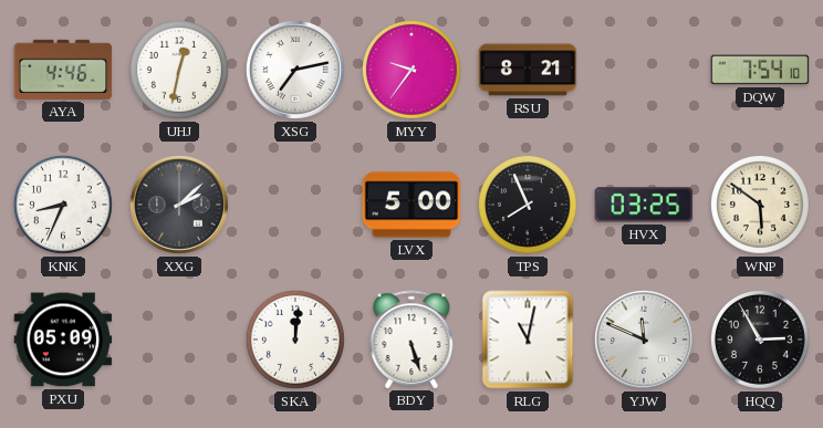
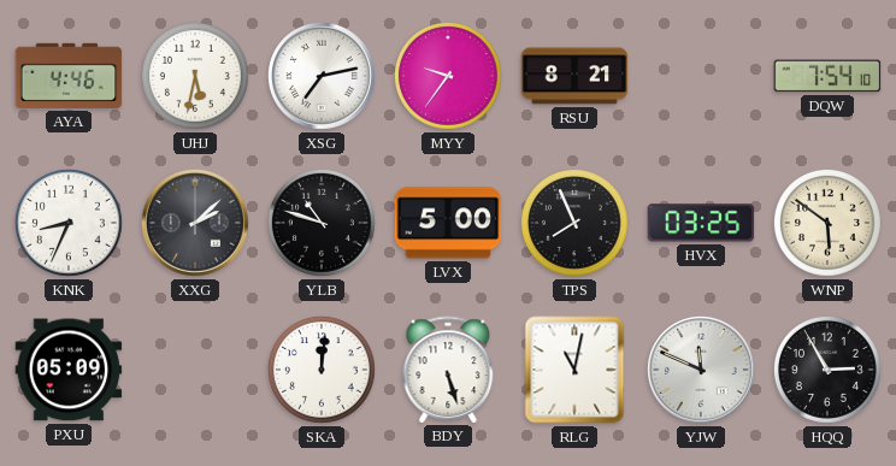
UHJ: 12:32 -> 5:32
YLB: none -> 10:48
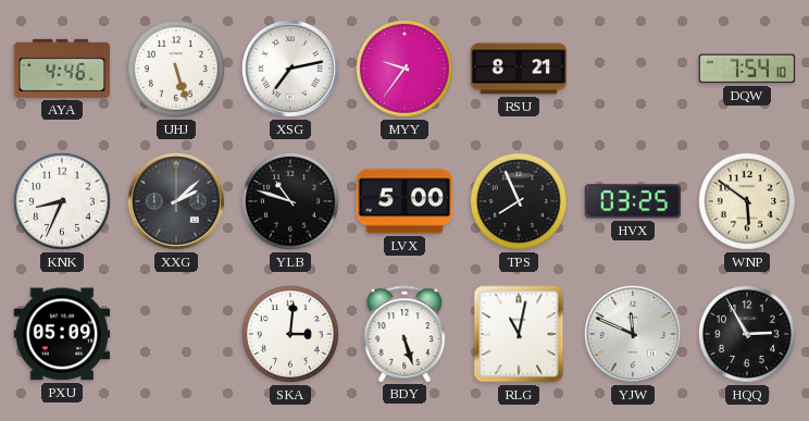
UHJ: 5:32 -> 5:27
SKA: 12:01 -> 3:01
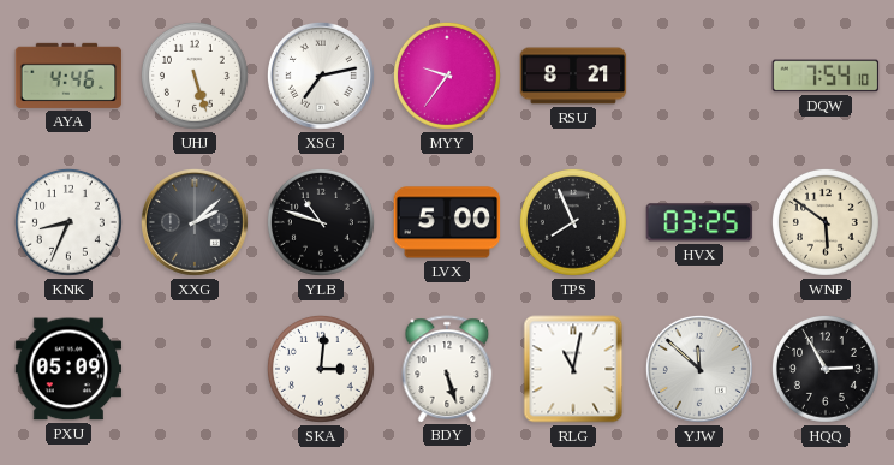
YJW: 11:49 -> 11:52
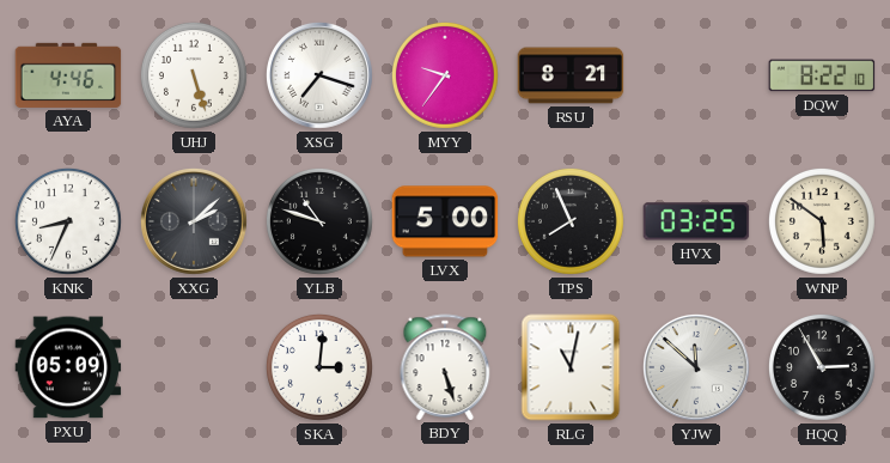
XSG: 7:13 -> 7:18
DQW: 7:54 -> 8:22
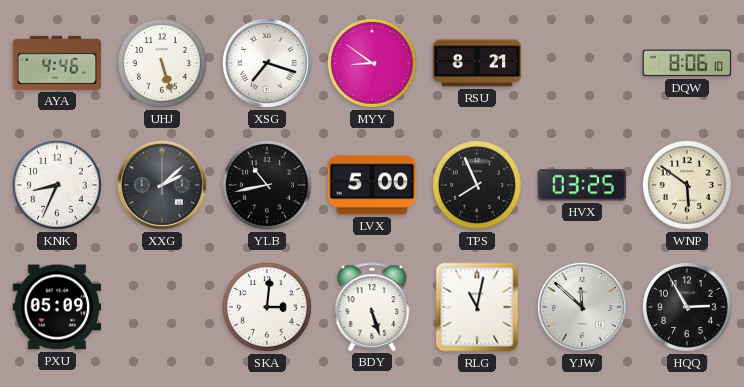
MYY: 9:36 -> 8:51
DQW: 8:22 -> 8:06
YLB: 10:48 -> 10:43
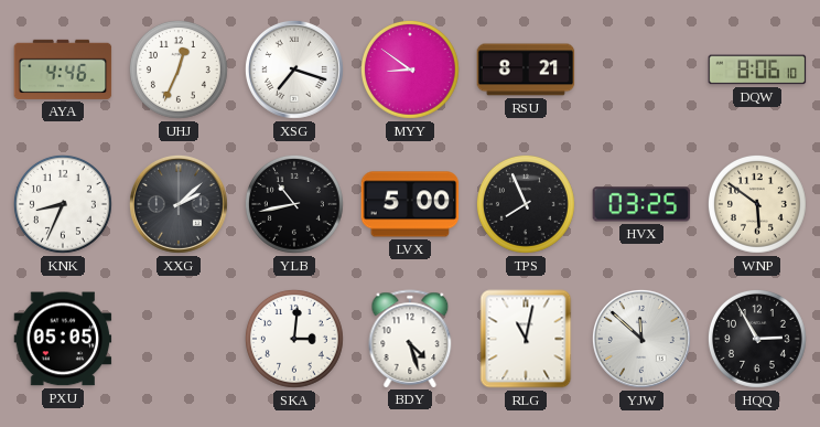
UHJ: 5:27 -> 12:34
PXU: 05:09 -> 05:05
BDY: 5:27 -> 4:27
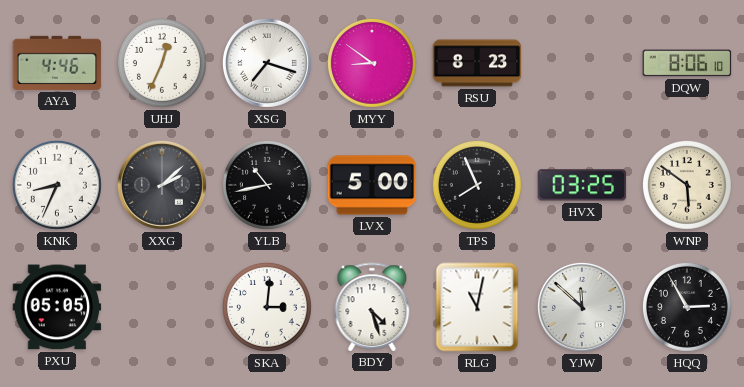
RSU: 8:21 -> 8:23
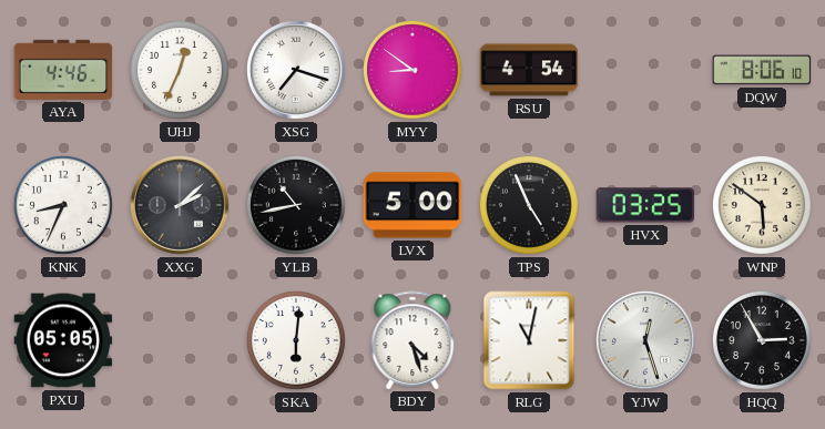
RSU: 8:23 -> 4:54
TPS: 7:56 -> 4:56
SKA: 3:01 -> 6:01
YJW: 11:52 -> 12:27
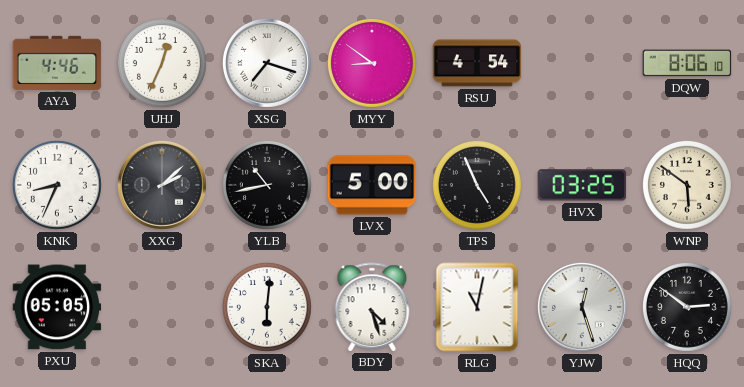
HQQ: 2:55 -> 2:51
